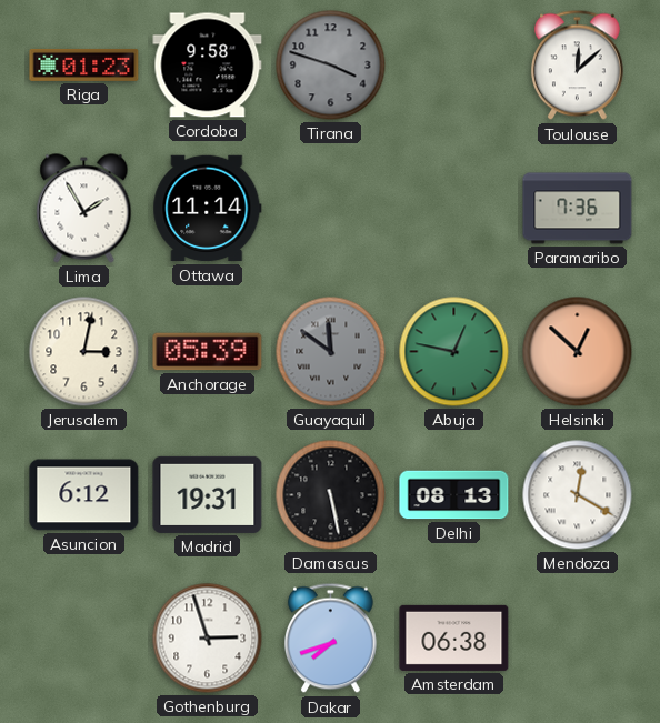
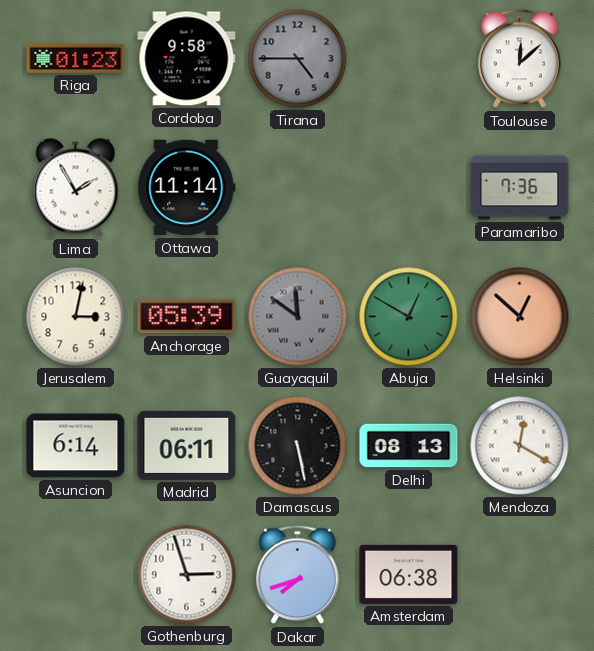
Tirana: 3:48 -> 4:45
Abuja: 12:47 -> 12:50
Asuncion: 6:12 -> 6:14
Madrid: 19:31 -> 06:11
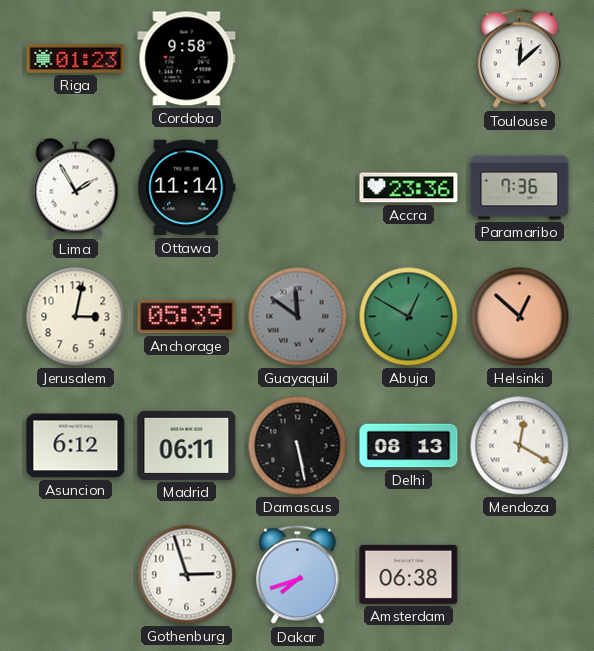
Tirana: 4:45 -> none
Accra: none -> 23:36
Asuncion: 6:14 -> 6:12
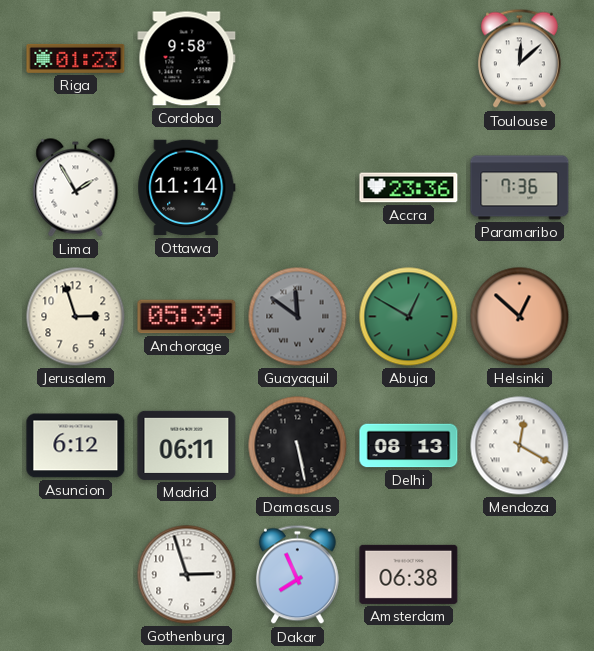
Jerusalem: 3:02 -> 2:57
Dakar: 7:42 -> 7:56
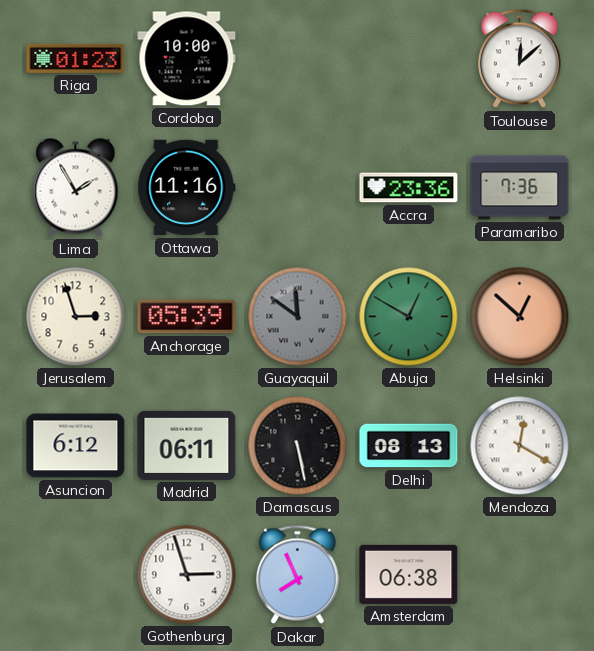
Cordoba: 9:58 -> 10:00
Ottawa: 11:14 -> 11:16
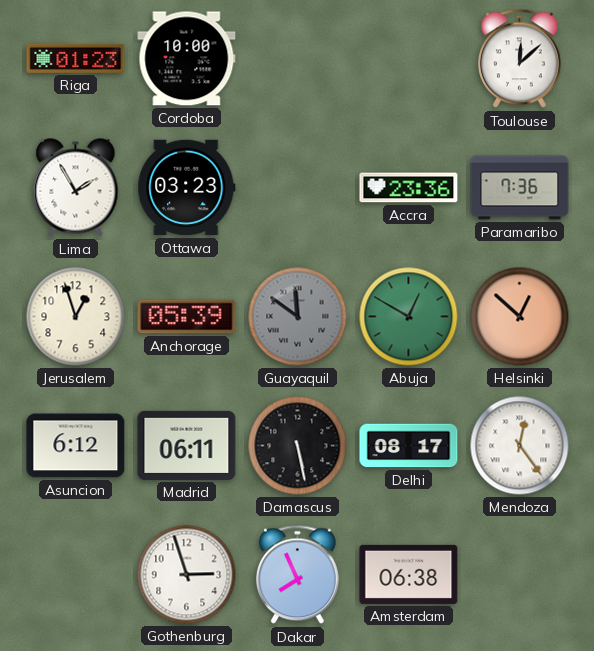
Ottawa: 11:16 -> 03:23
Jerusalem: 2:57 -> 12:57
Delhi: 08:13 -> 08:17
Mendoza: 12:20 -> 12:24
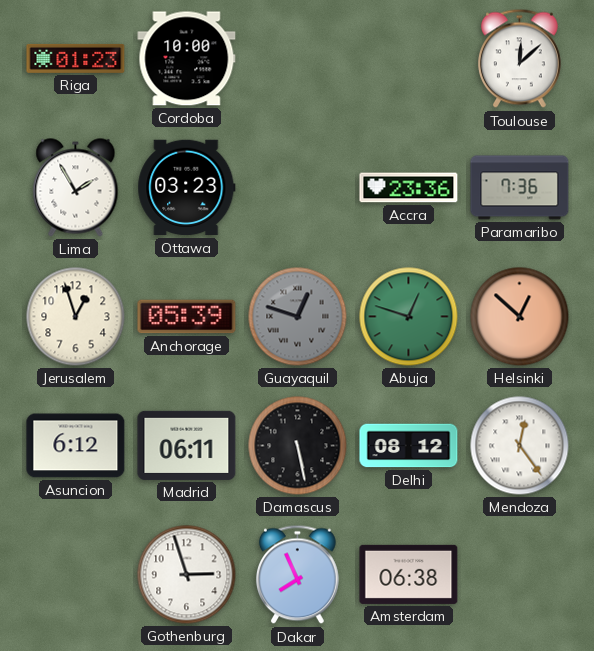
Guayaquil: 11:51 -> 12:48
Abuja: 12:50 -> 12:48
Delhi: 08:17 -> 08:12
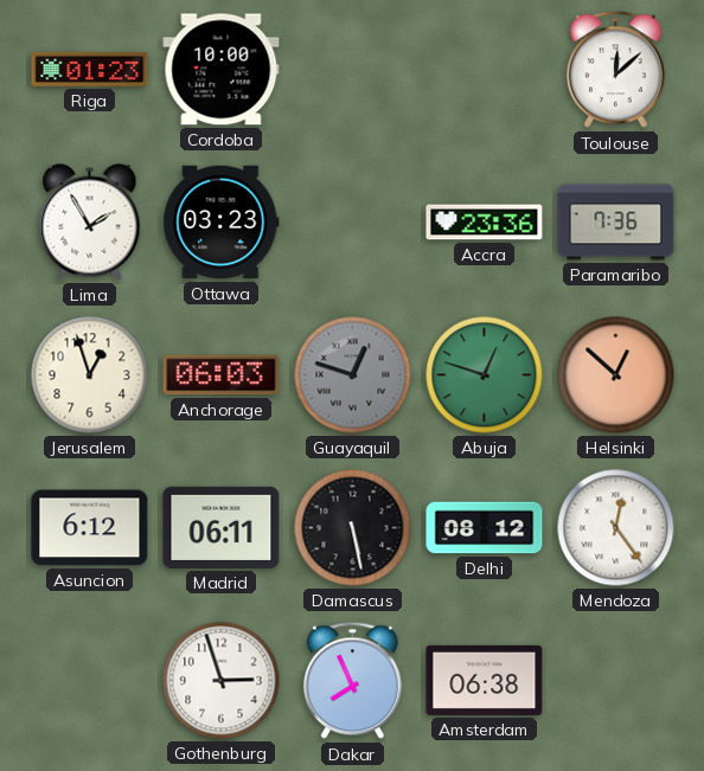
Anchorage: 05:39 -> 06:03
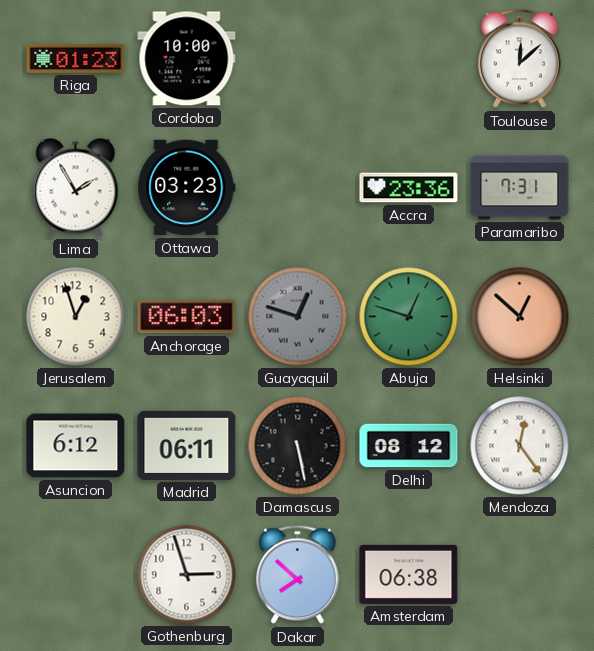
Paramaribo: 7:36 -> 7:31
Dakar: 7:56 -> 7:52
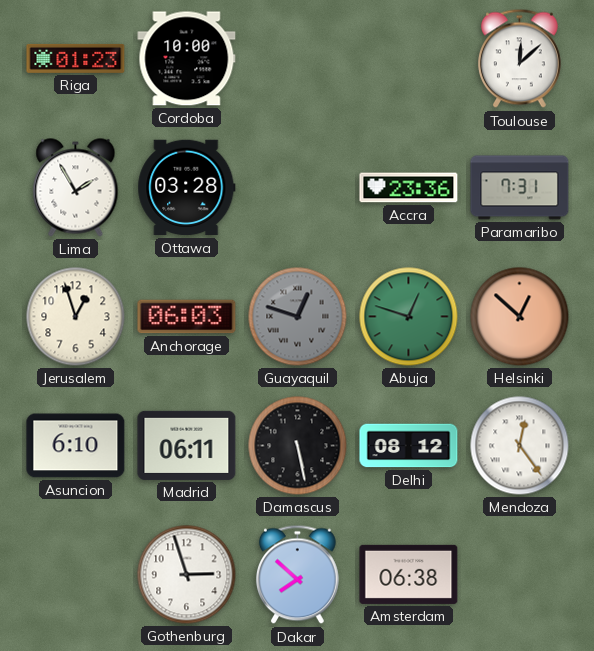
Ottawa: 03:23 -> 03:28
Asuncion: 6:12 -> 6:10
